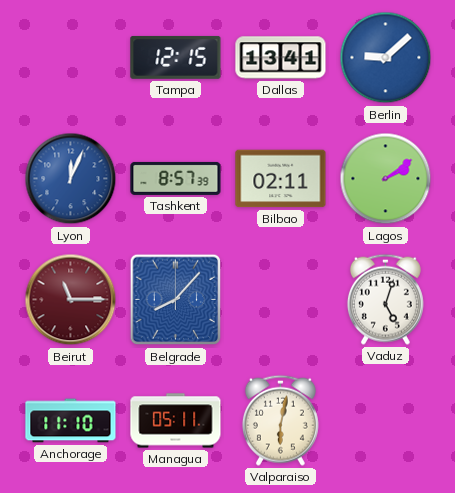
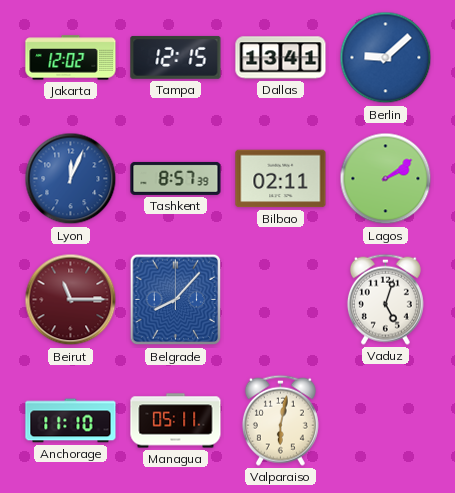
Jakarta: none -> 12:02
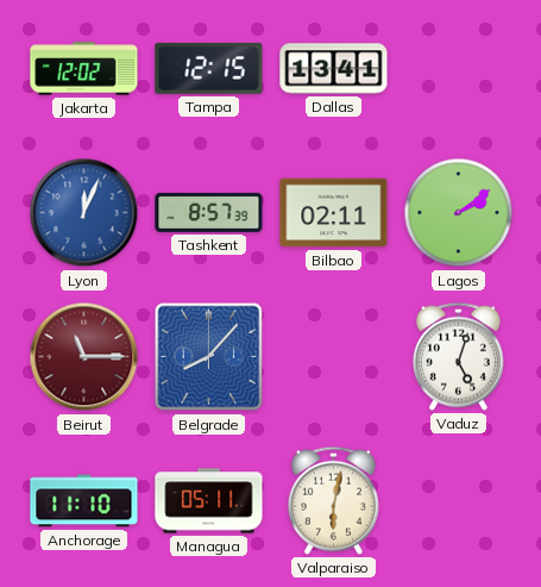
Berlin: 9:08 -> none
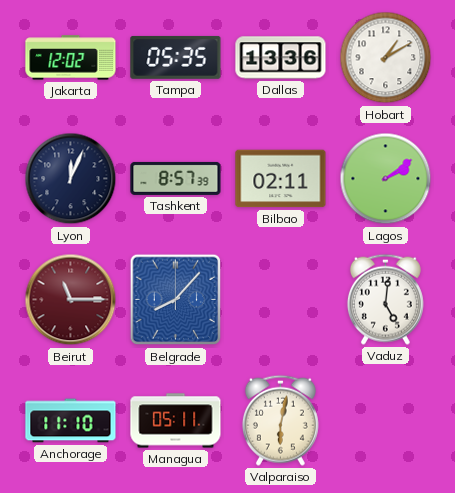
Tampa: 12:15 -> 05:35
Dallas: 13:41 -> 13:36
Hobart: none -> 1:10
Lyon dial: blue -> navy
Vaduz: 5:03 -> 5:01
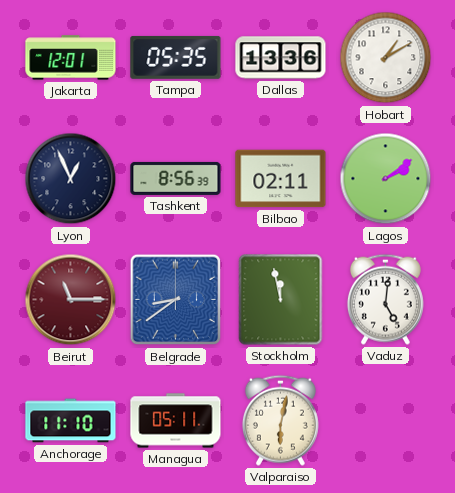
Jakarta: 12:02 -> 12:01
Lyon: 12:04 -> 12:56
Tashkent: 8:57 -> 8:56
Belgrade: 8:07 -> 8:39
Stockholm: none -> 11:58
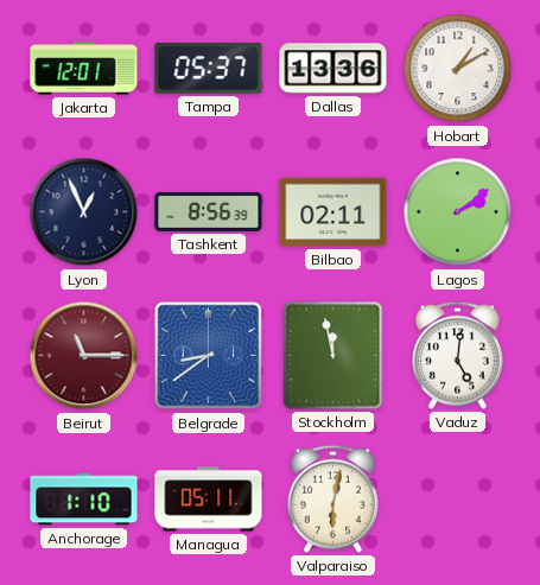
Tampa: 05:35 -> 05:37
Anchorage: 11:10 -> 1:10
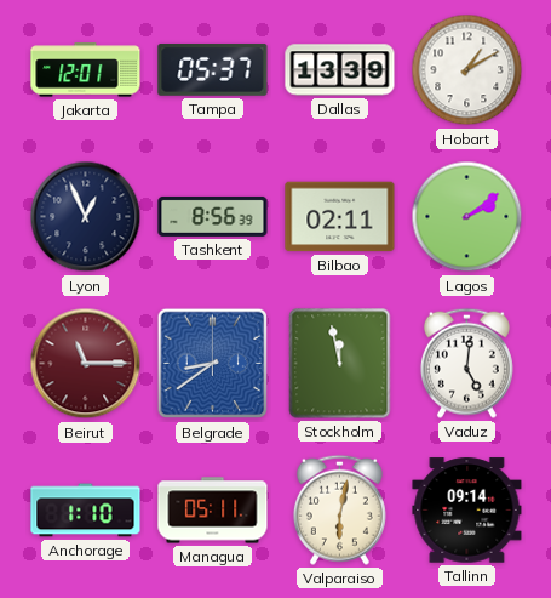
Dallas: 13:36 -> 13:39
Tallinn: none -> 09:14
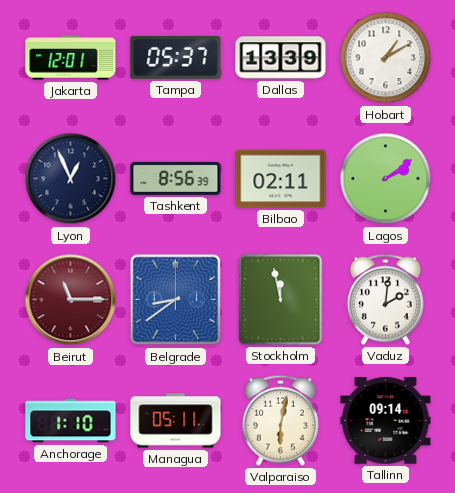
Vaduz: 5:01 -> 2:01
